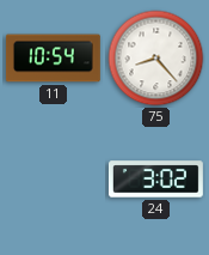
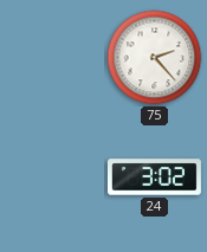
11: 10:54 -> none
75: 8:23 -> 2:23
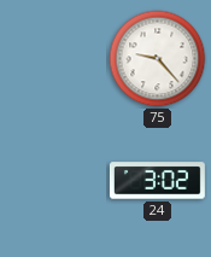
75: 2:23 -> 9:23
